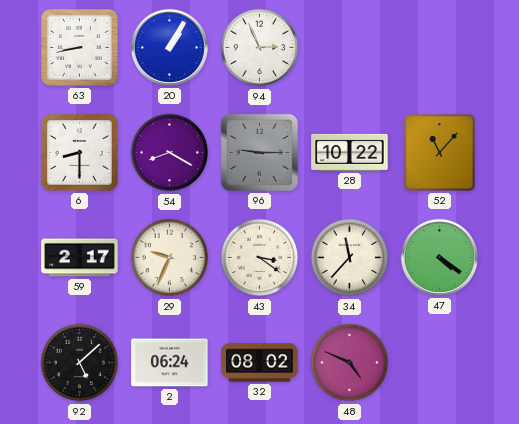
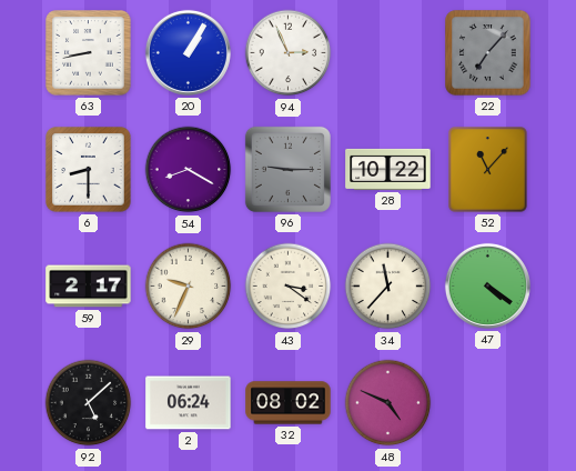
22: none -> 7:07
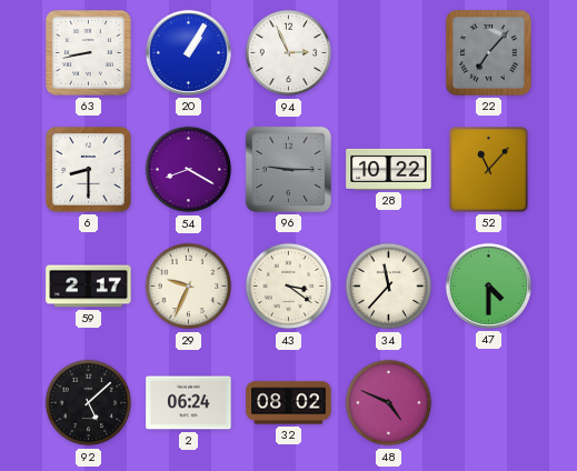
47: 4:21 -> 4:30
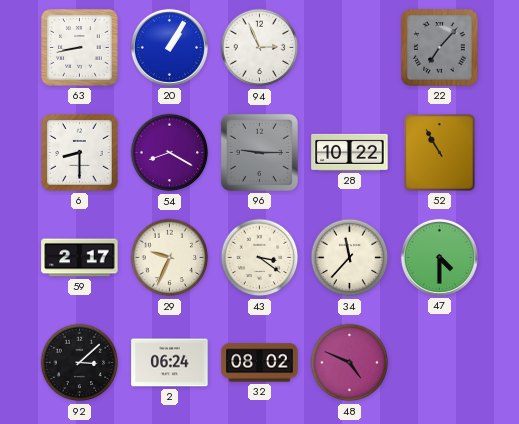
52: 11:07 -> 10:55
92: 5:08 -> 3:08
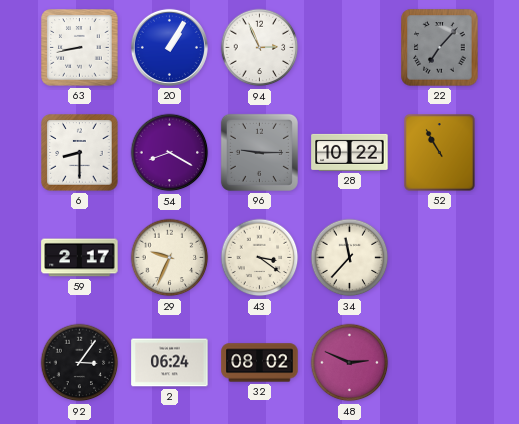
47: 4:30 -> none
92: 3:08 -> 3:06
48: 4:49 -> 2:49
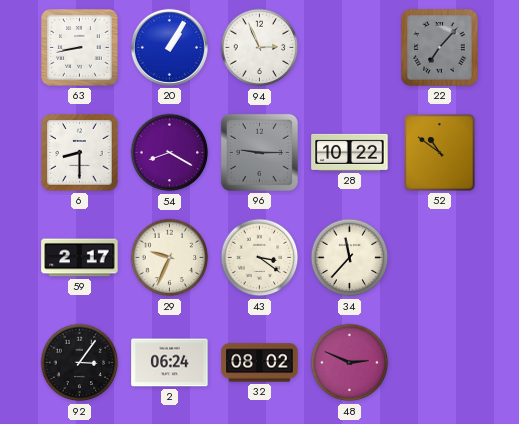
52: 10:55 -> 10:51
